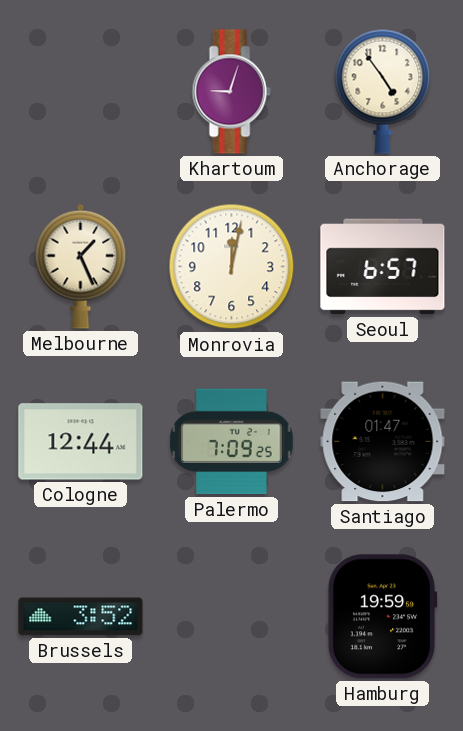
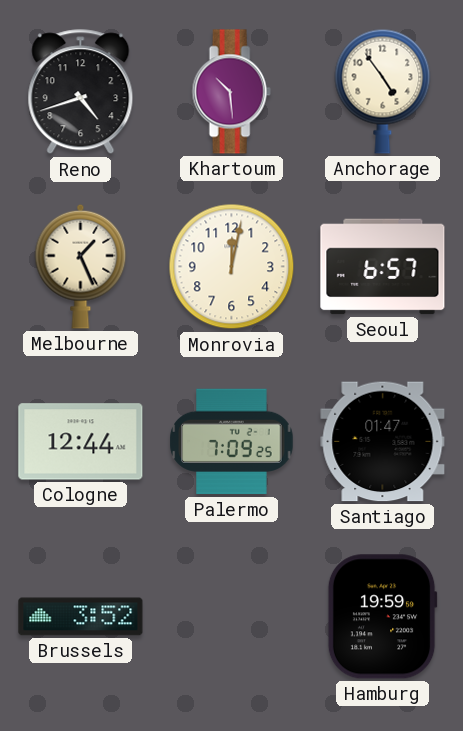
Reno: none -> 4:42
Khartoum: 9:03 -> 10:29
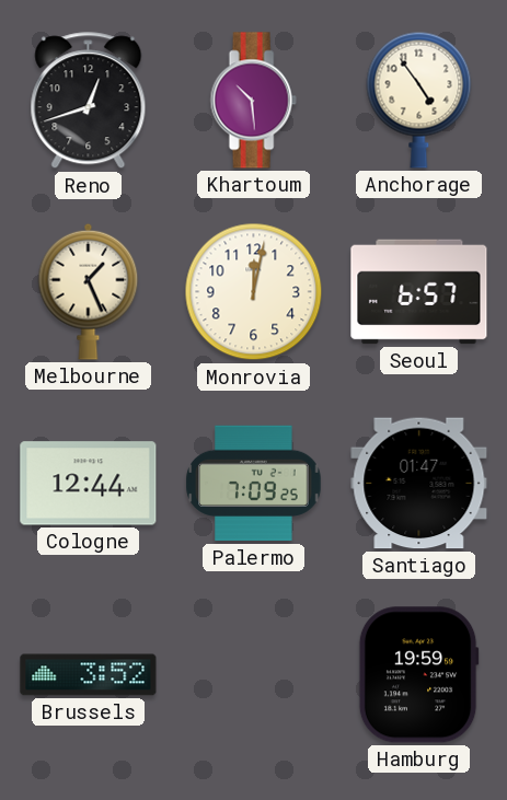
Reno: 4:42 -> 12:42
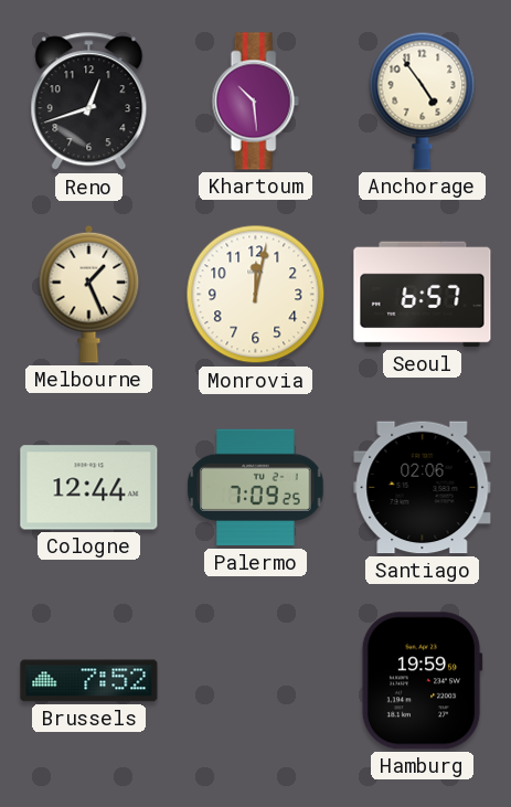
Santiago: 01:47 -> 02:06
Brussels: 3:52 -> 7:52
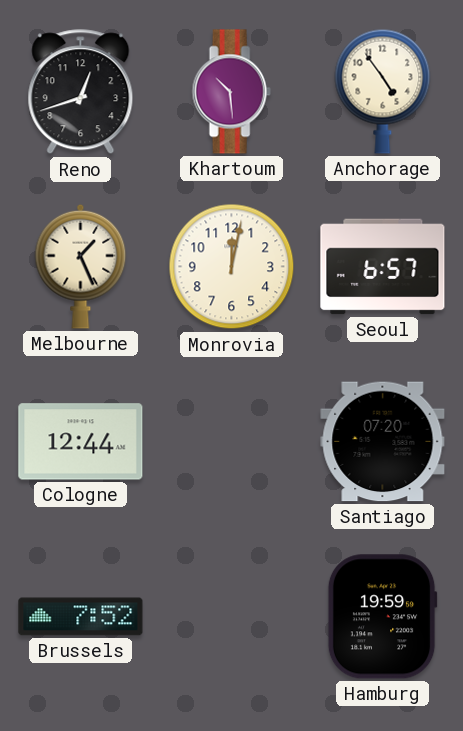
Palermo: 7:09 -> none
Santiago: 02:06 -> 07:20
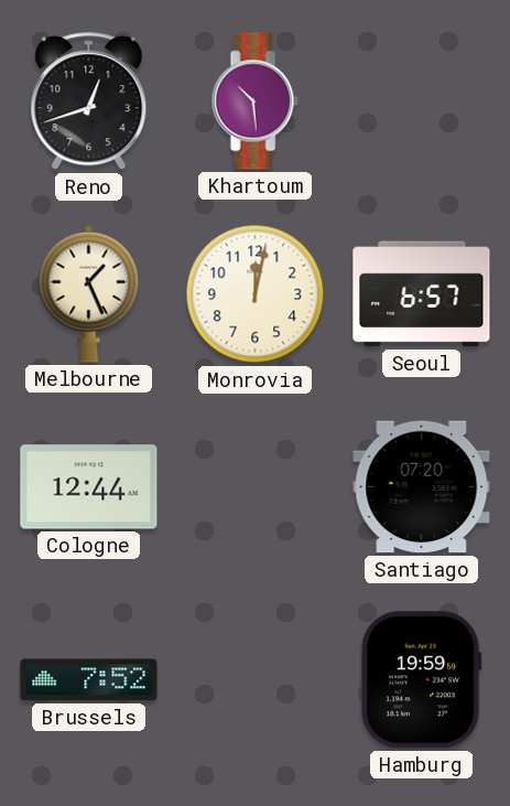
Anchorage: 4:54 -> none
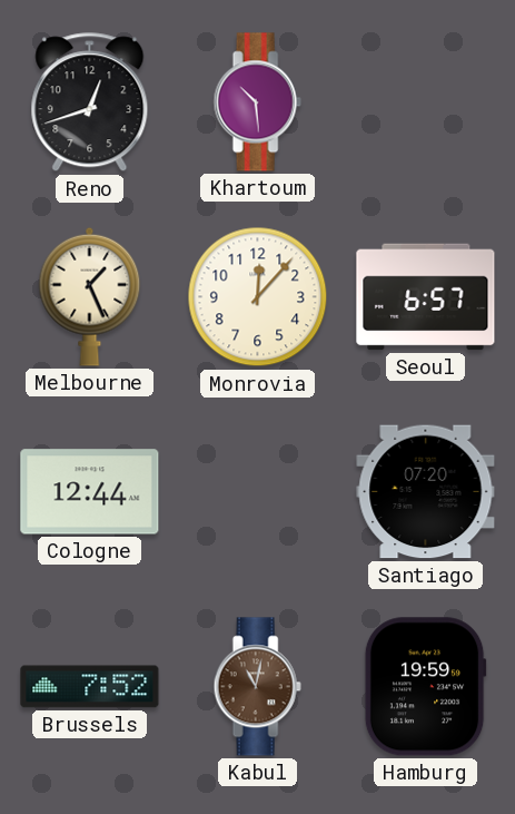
Monrovia: 12:02 -> 12:07
Kabul: none -> 11:02
